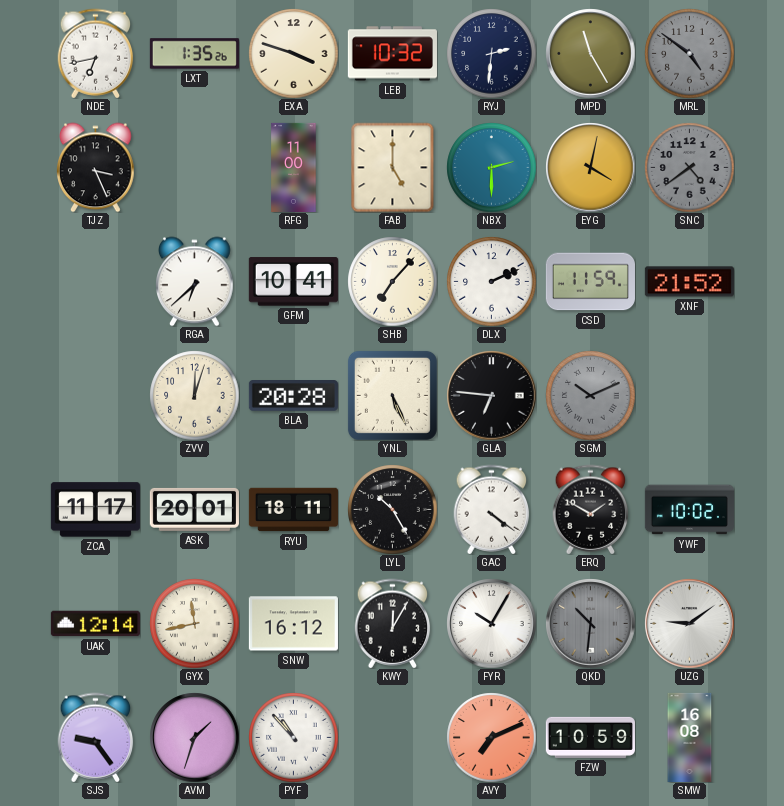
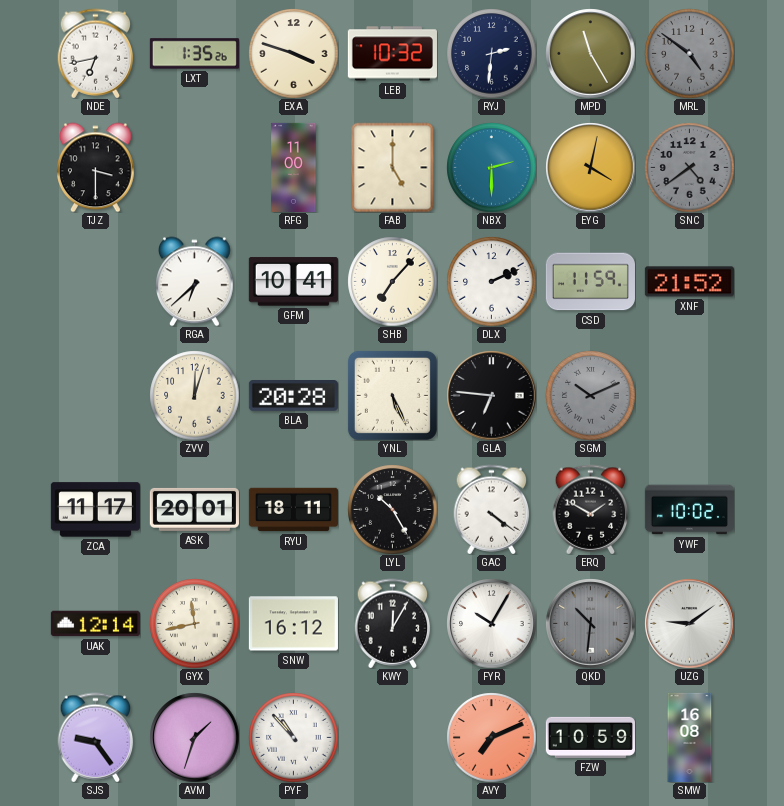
TJZ: 3:26 -> 3:30
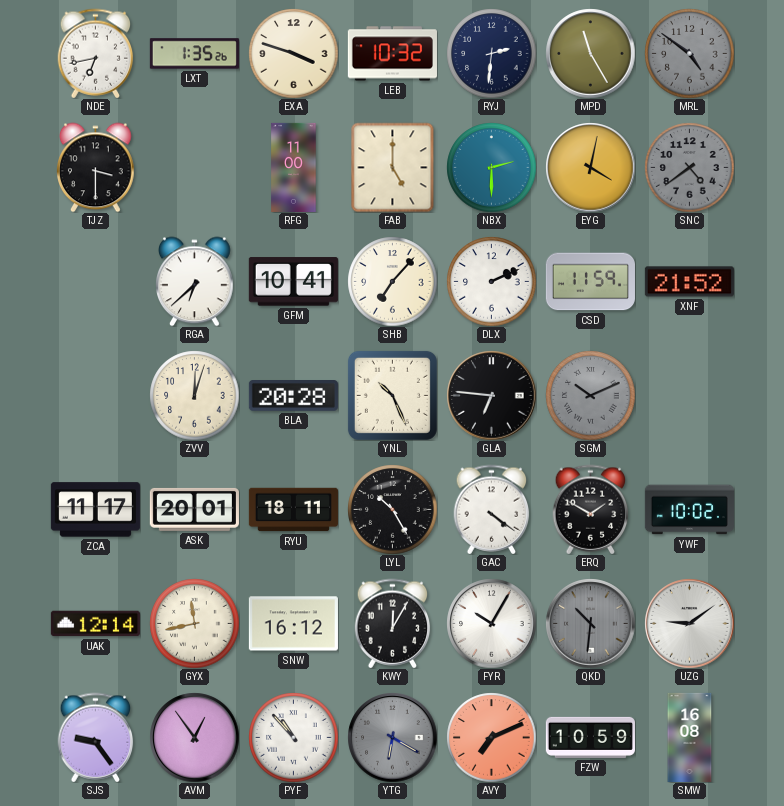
YNL: 5:26 -> 10:26
AVM: 1:33 -> 12:54
YTG: none -> 6:20
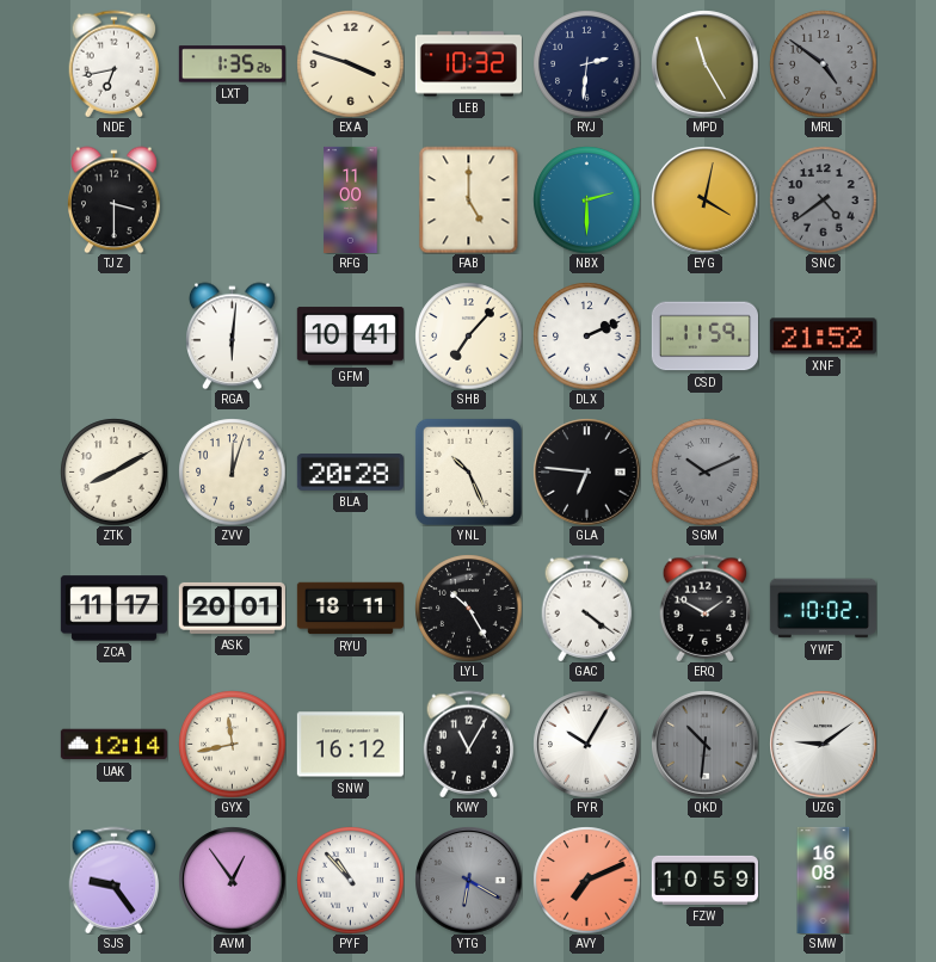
RGA: 6:38 -> 6:01
ZTK: none -> 8:10
KWY: 12:05 -> 11:05
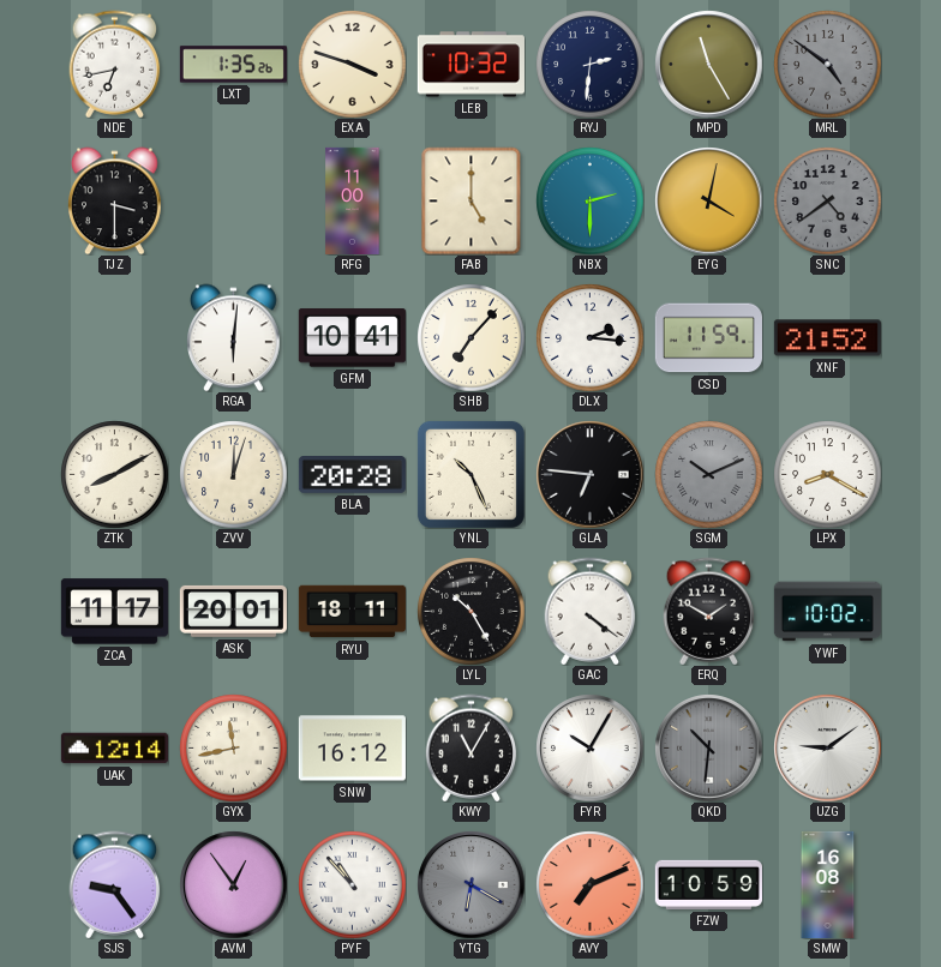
DLX: 2:11 -> 2:16
LPX: none -> 8:20
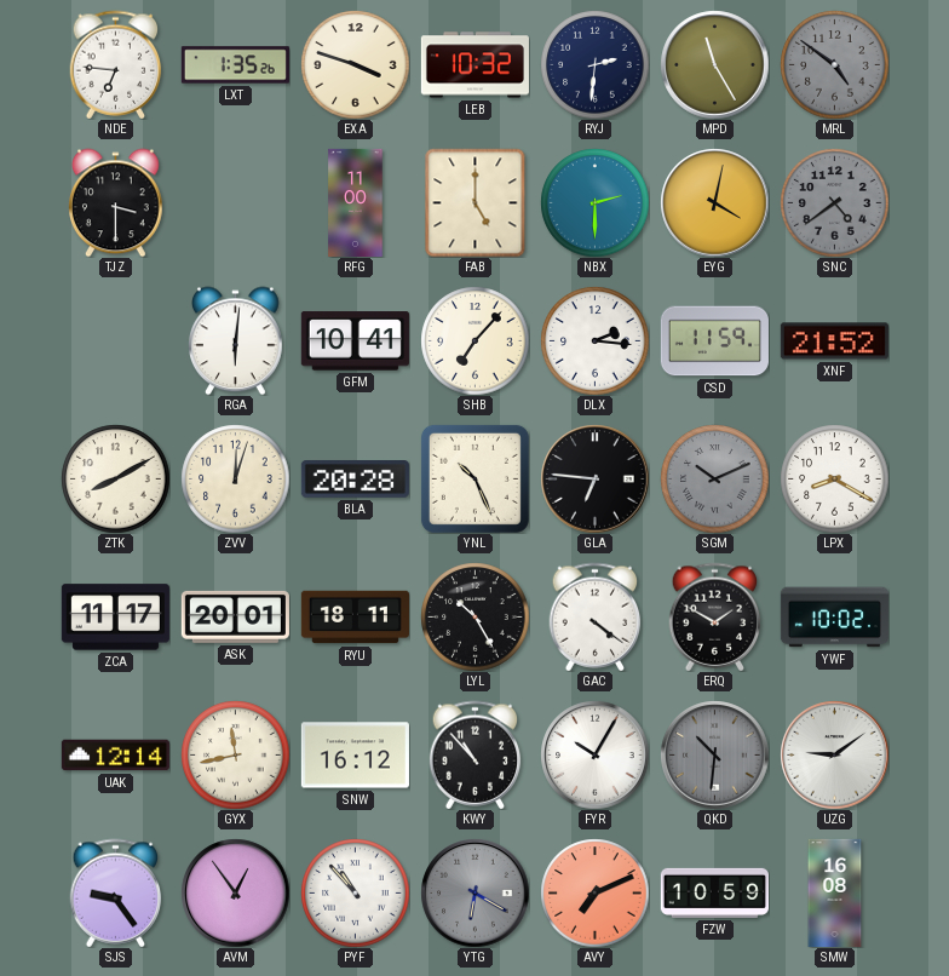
NDE: 6:43 -> 6:46
KWY: 11:05 -> 10:53
